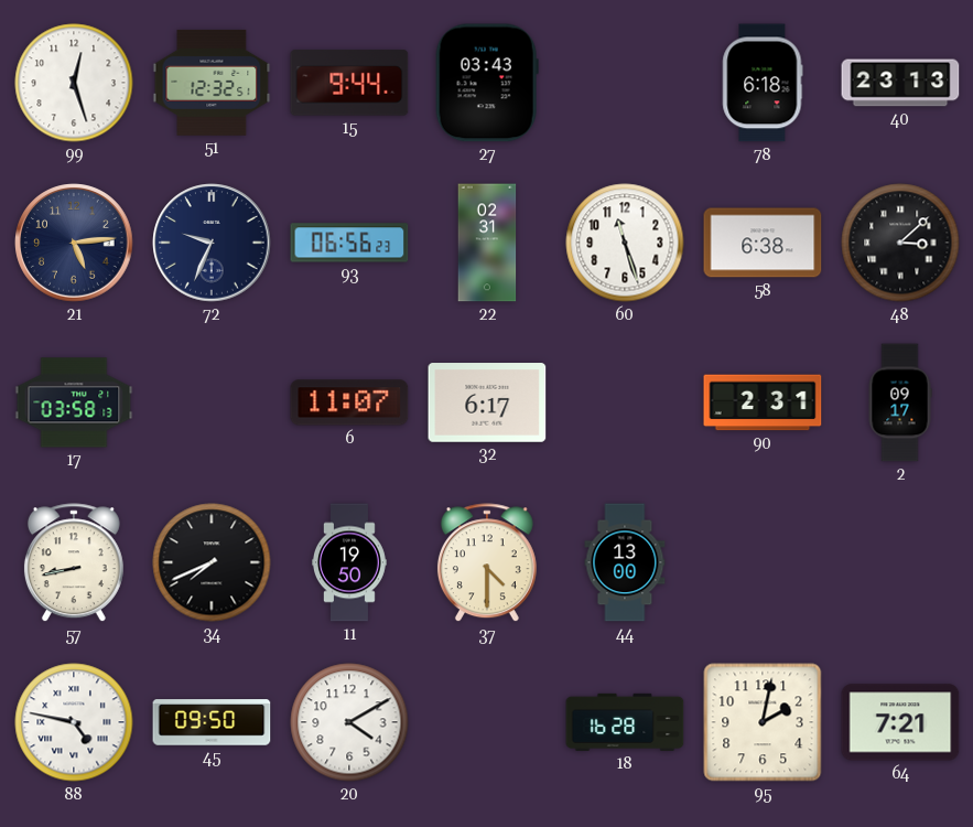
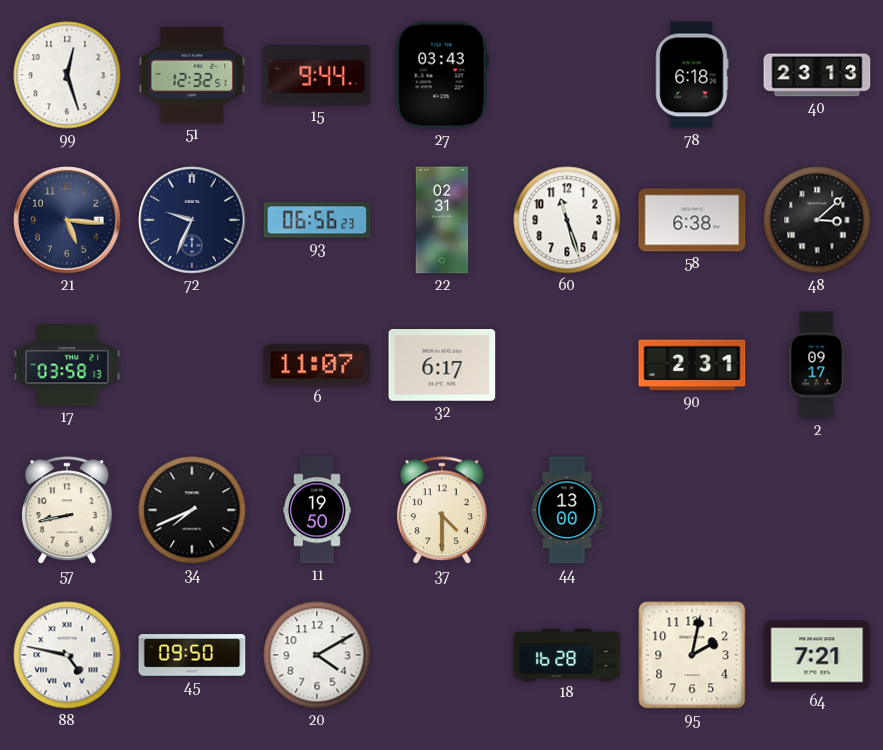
21: 5:14 -> 5:16
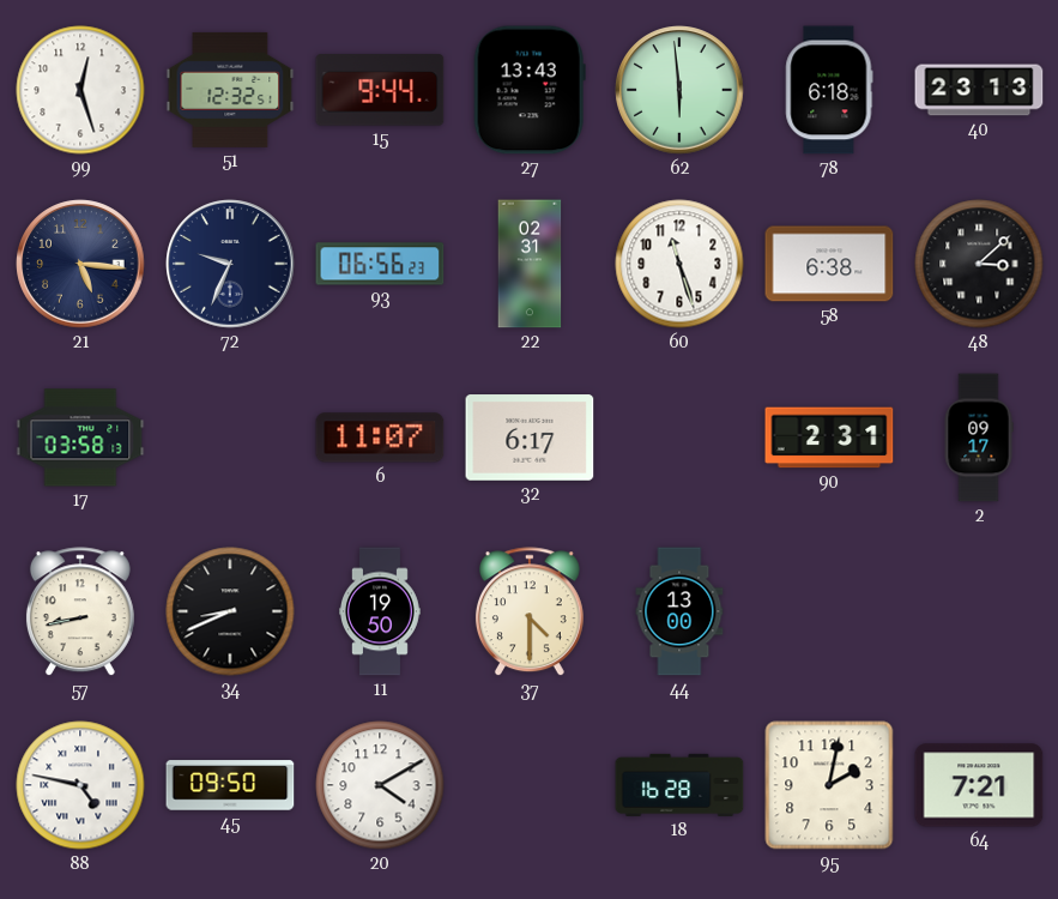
27: 03:43 -> 13:43
62: none -> 5:59
34: 7:41 -> 8:41
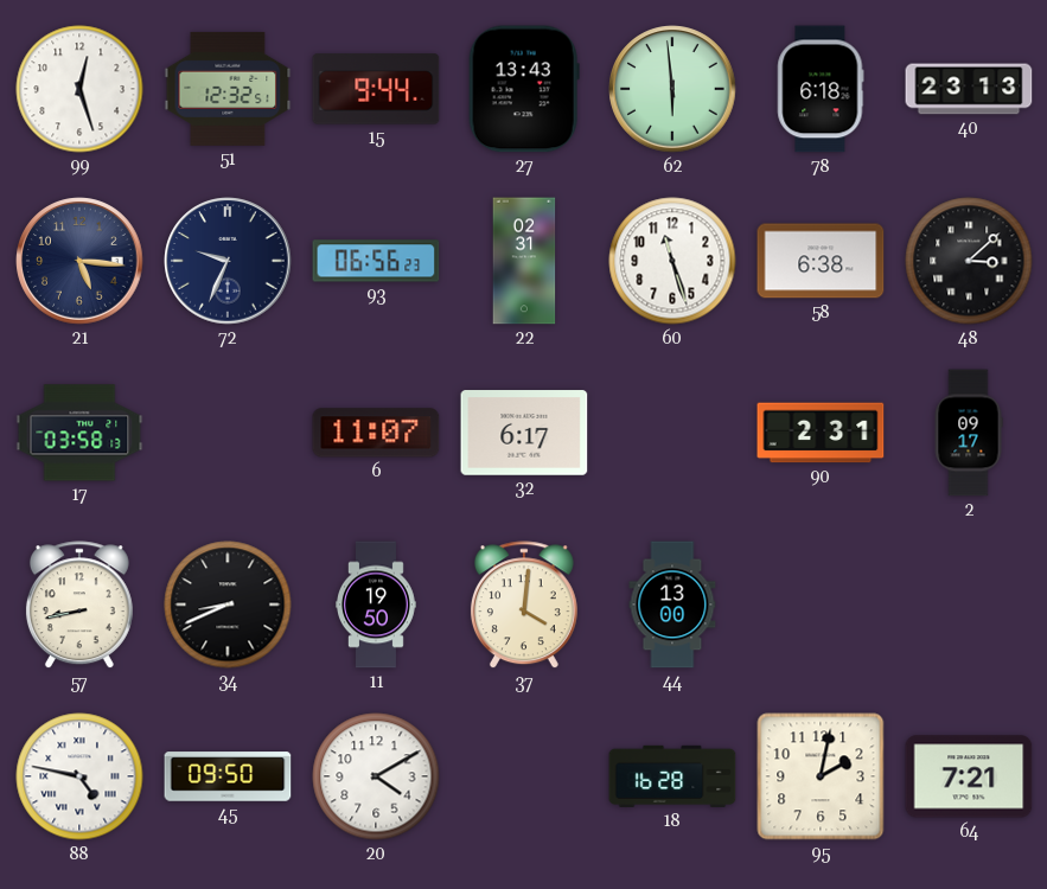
37: 4:30 -> 4:01
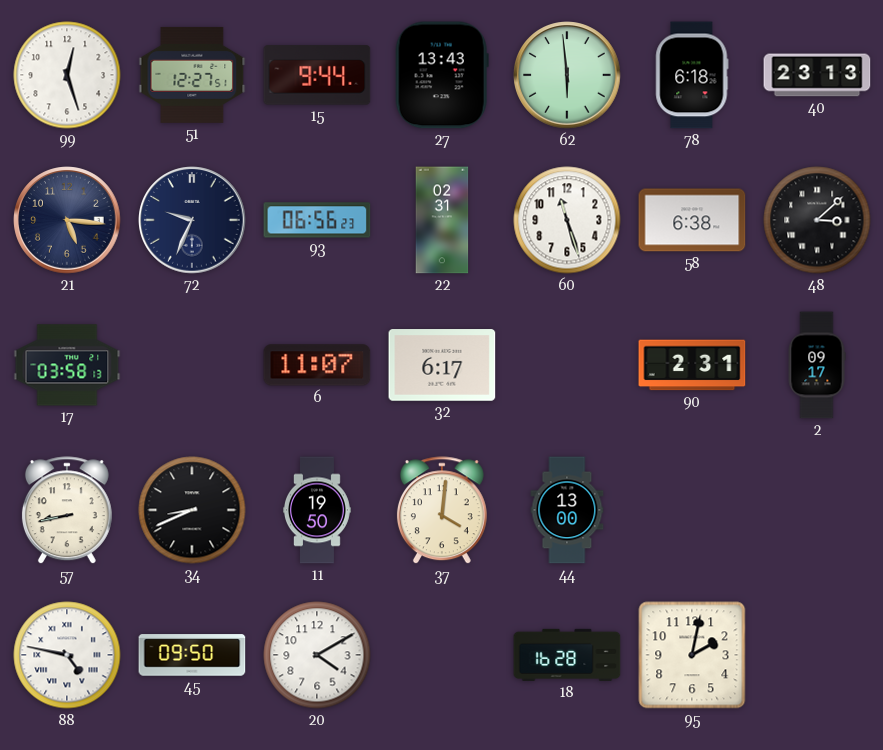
51: 12:32 -> 12:27
64: 7:21 -> none
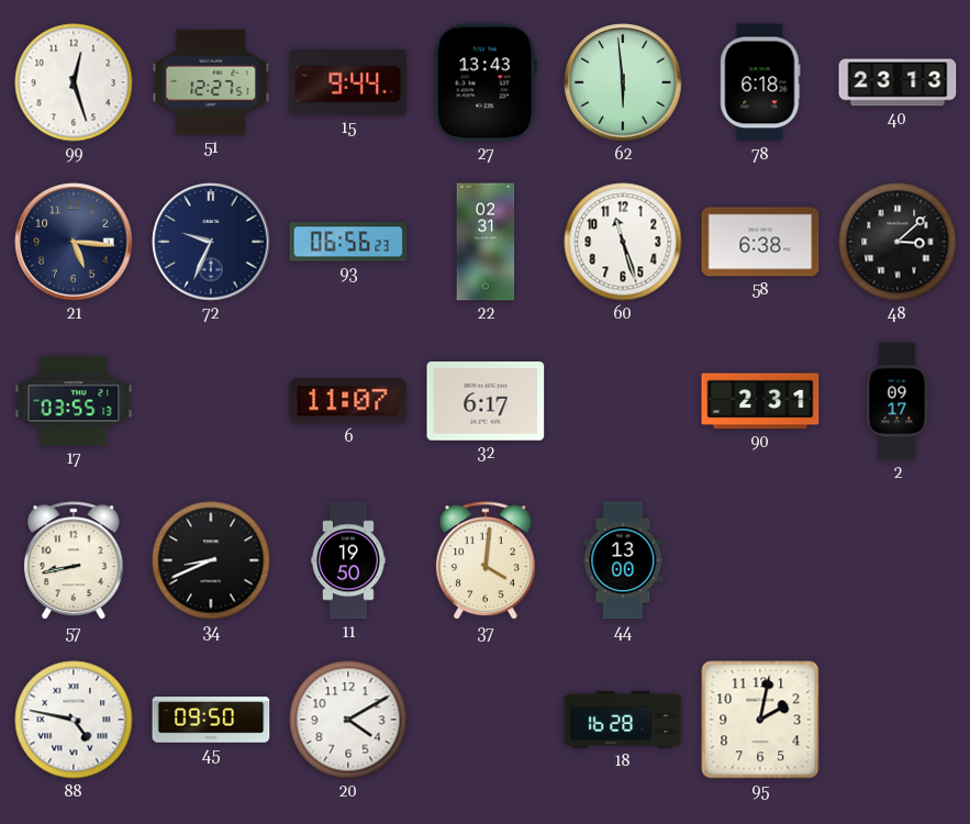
17: 03:58 -> 03:55
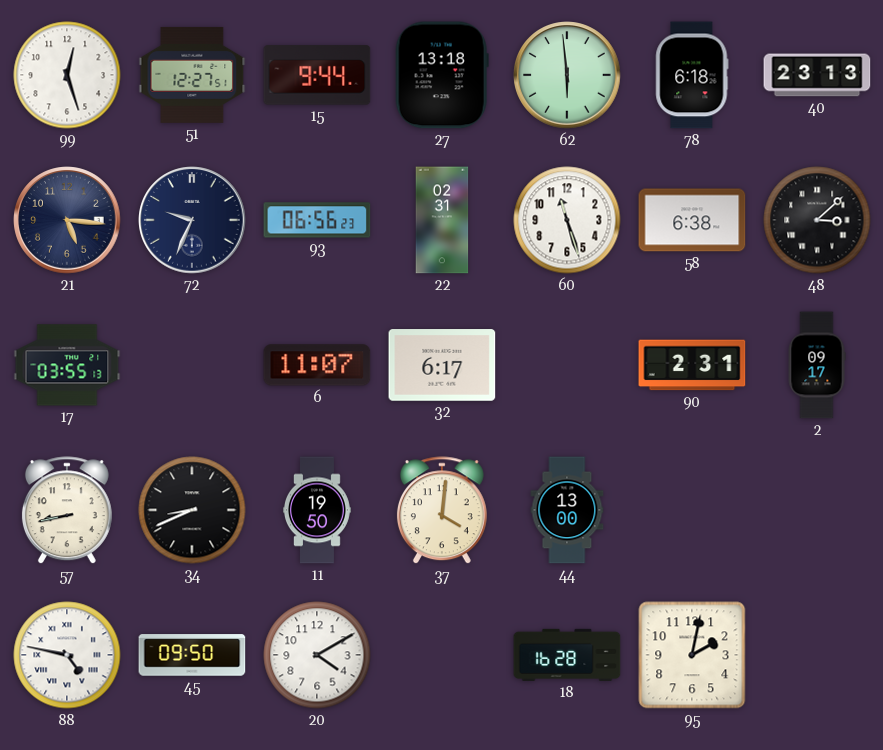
27: 13:43 -> 13:18
